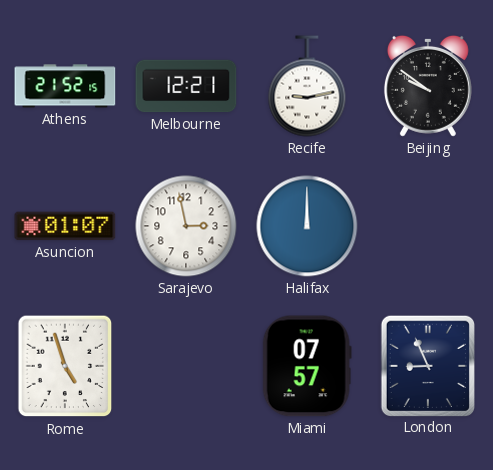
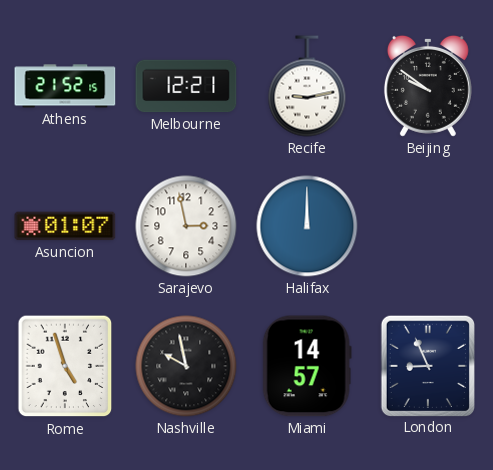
Nashville: none -> 9:58
Miami: 07:57 -> 14:57
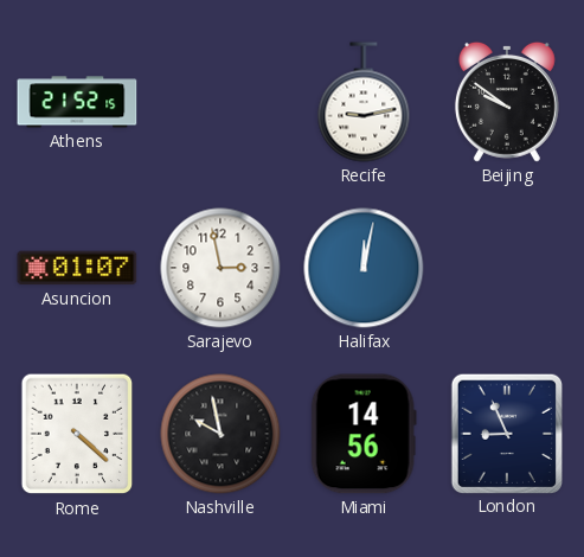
Melbourne: 12:21 -> none
Halifax: 12:00 -> 12:02
Rome: 4:57 -> 4:22
Miami: 14:57 -> 14:56
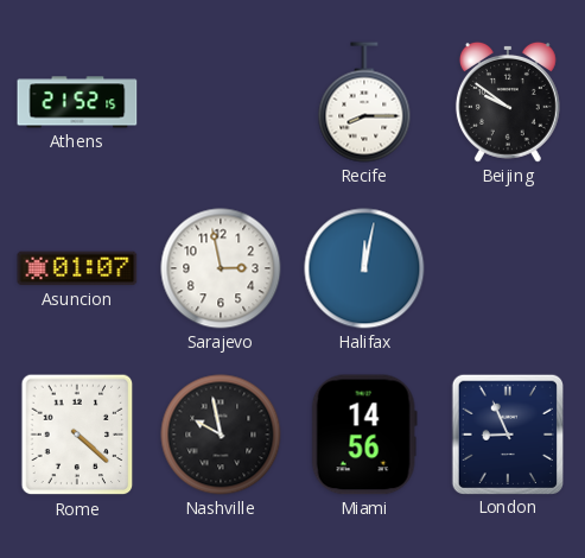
Recife: 9:13 -> 8:15
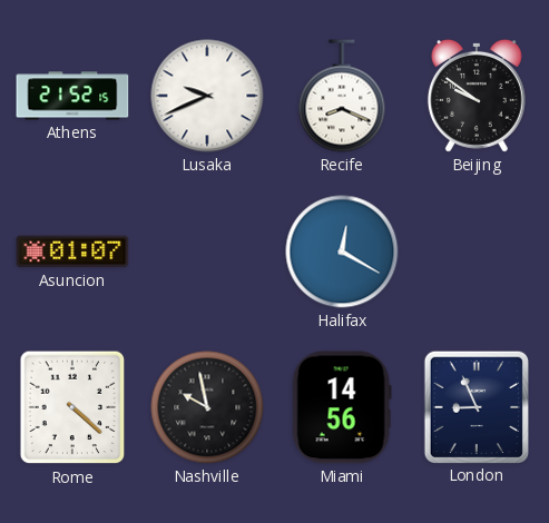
Lusaka: none -> 9:41
Recife: 8:15 -> 8:19
Sarajevo: 2:58 -> none
Halifax: 12:02 -> 12:20
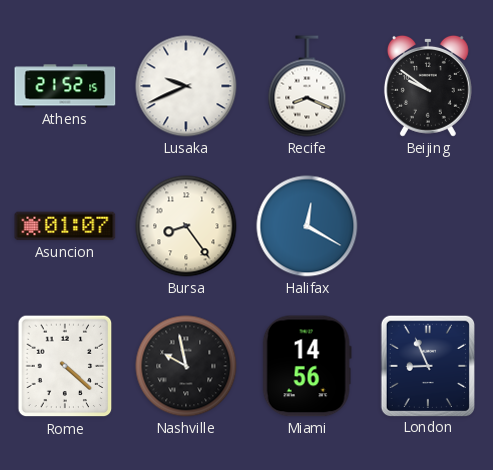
Bursa: none -> 8:24
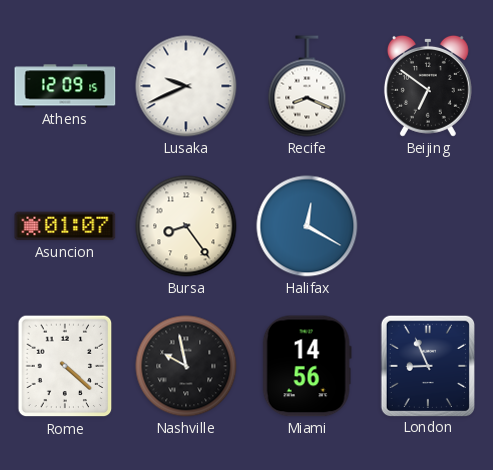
Athens: 21:52 -> 12:09
Beijing: 9:51 -> 6:51
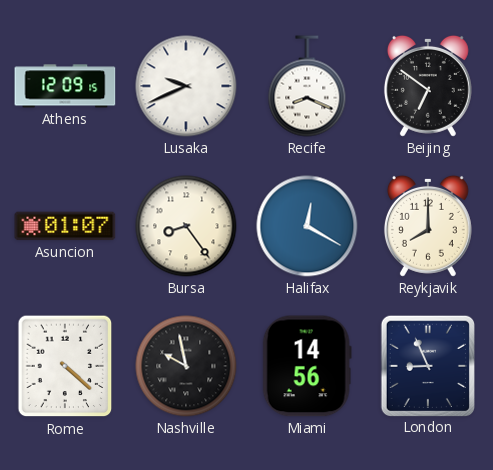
Reykjavik: none -> 8:00
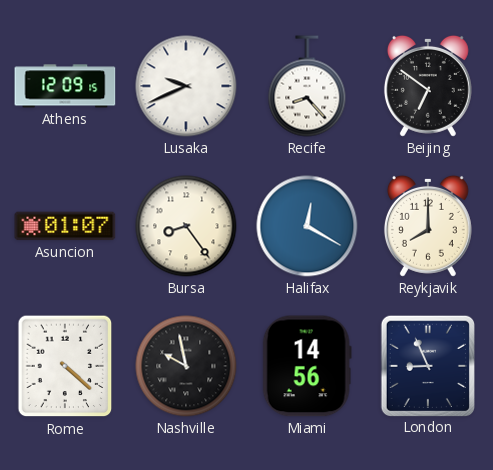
Recife: 8:19 -> 8:23
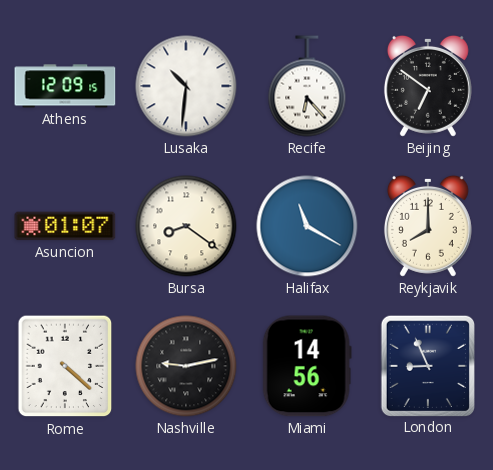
Lusaka: 9:41 -> 10:31
Recife: 8:23 -> 6:23
Bursa: 8:24 -> 8:21
Halifax: 12:20 -> 11:20
Nashville: 9:58 -> 9:13
